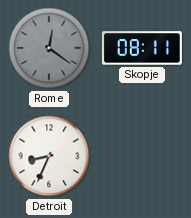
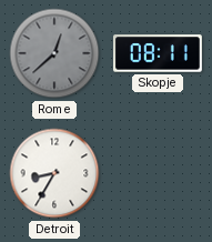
Rome: 12:21 -> 12:38
Detroit: 8:34 -> 8:35
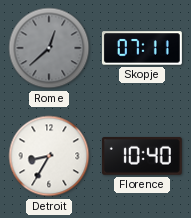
Skopje: 08:11 -> 07:11
Florence: none -> 10:40
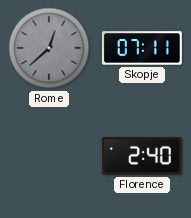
Detroit: 8:35 -> none
Florence: 10:40 -> 2:40
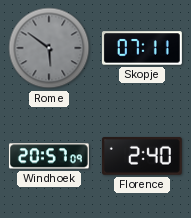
Rome: 12:38 -> 5:51
Windhoek: none -> 20:57
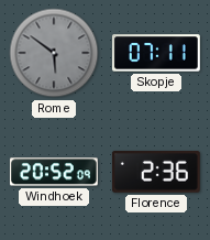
Windhoek: 20:57 -> 20:52
Florence: 2:40 -> 2:36
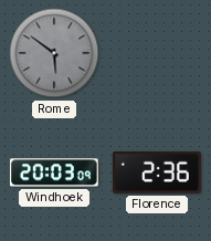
Skopje: 07:11 -> none
Windhoek: 20:52 -> 20:03
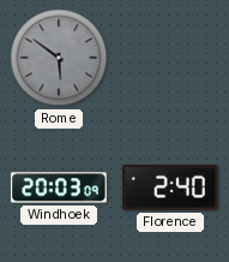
Florence: 2:36 -> 2:40
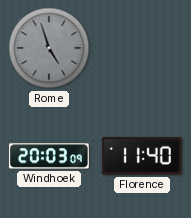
Rome: 5:51 -> 4:57
Florence: 2:40 -> 11:40
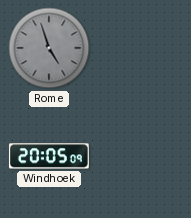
Windhoek: 20:03 -> 20:05
Florence: 11:40 -> none
